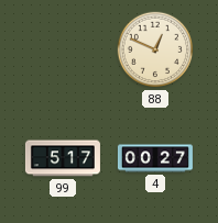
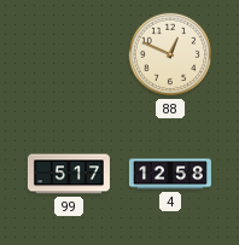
4: 00:27 -> 12:58
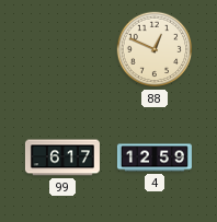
99: 5:17 -> 6:17
4: 12:58 -> 12:59
